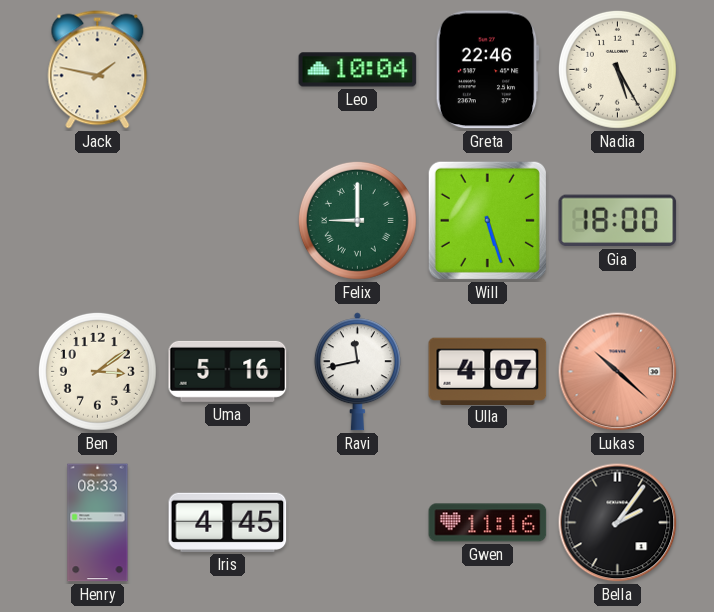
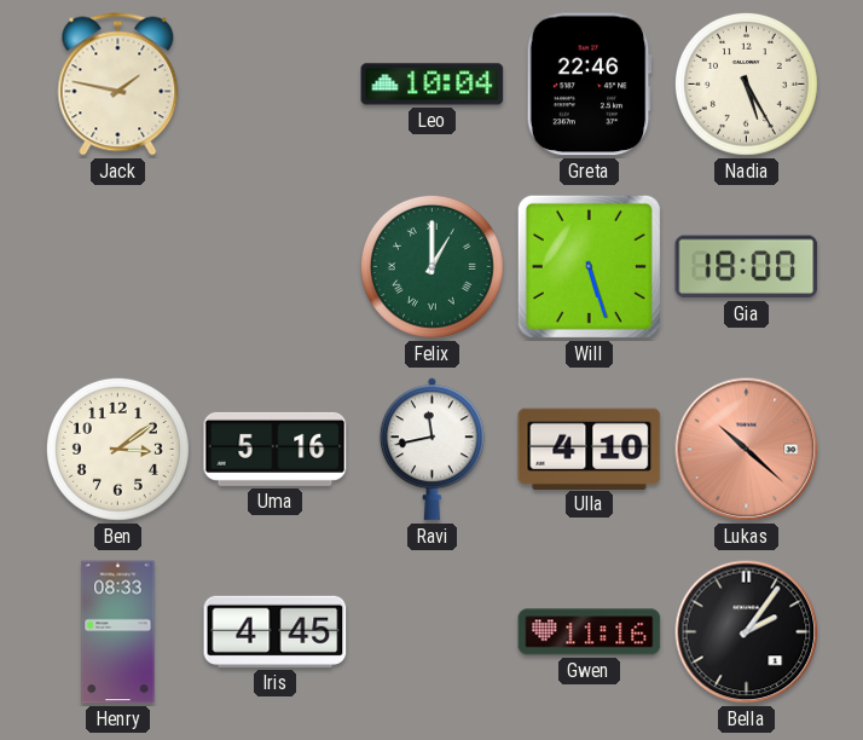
Felix: 9:00 -> 1:00
Ulla: 4:07 -> 4:10
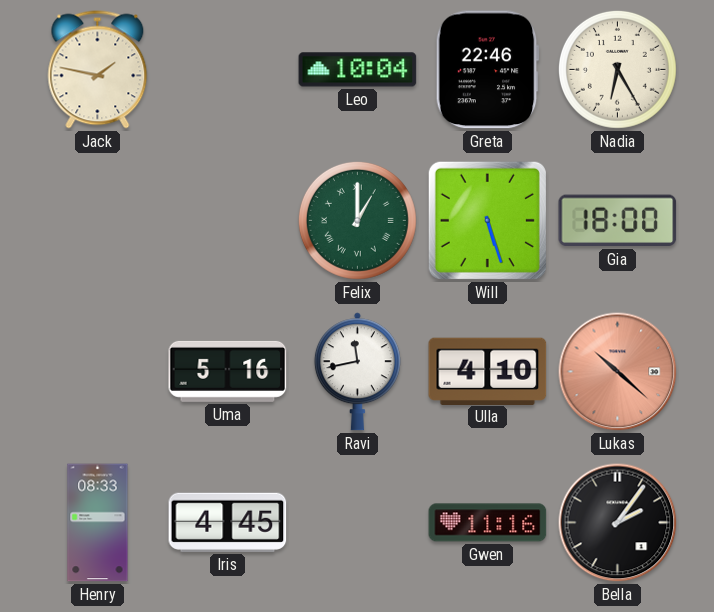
Nadia: 5:25 -> 6:25
Ben: 3:09 -> none
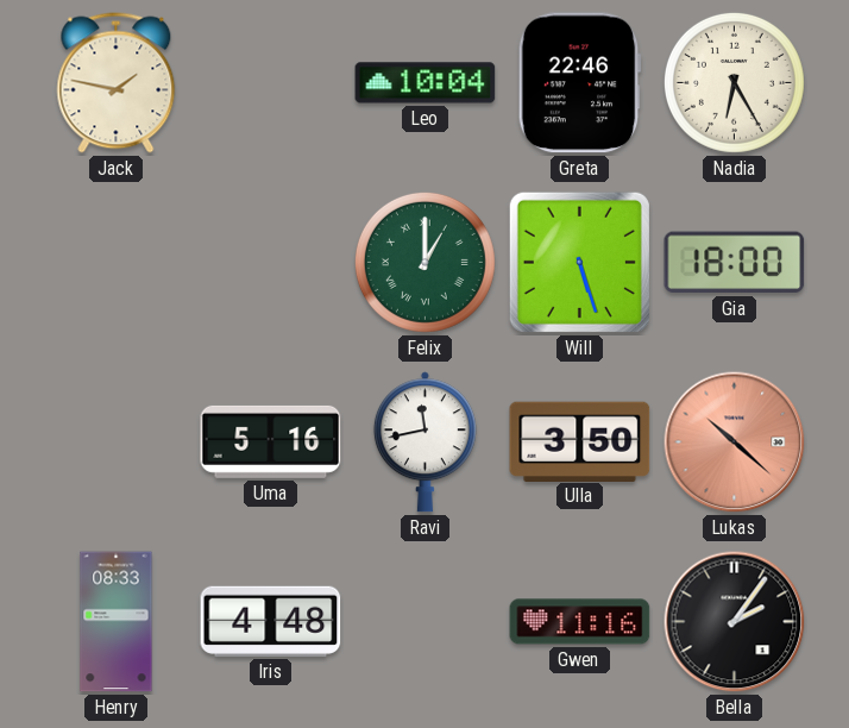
Ulla: 4:10 -> 3:50
Iris: 4:45 -> 4:48
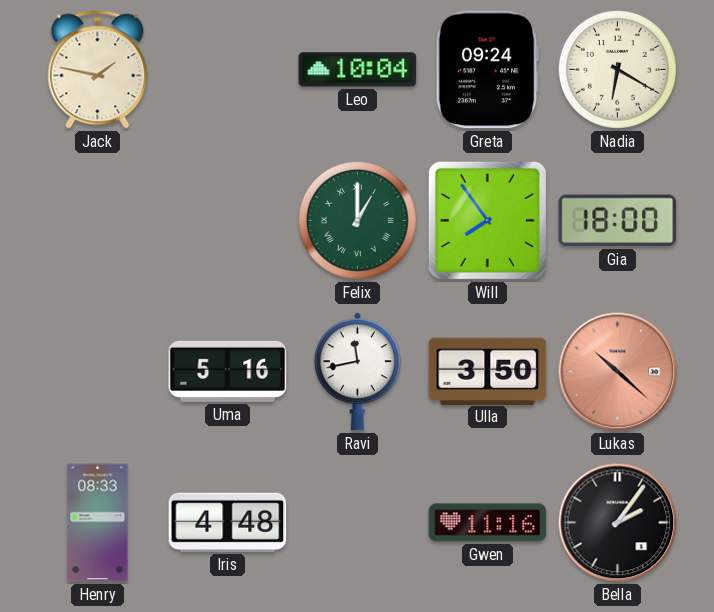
Greta: 22:46 -> 09:24
Nadia: 6:25 -> 6:20
Will: 5:27 -> 7:54
